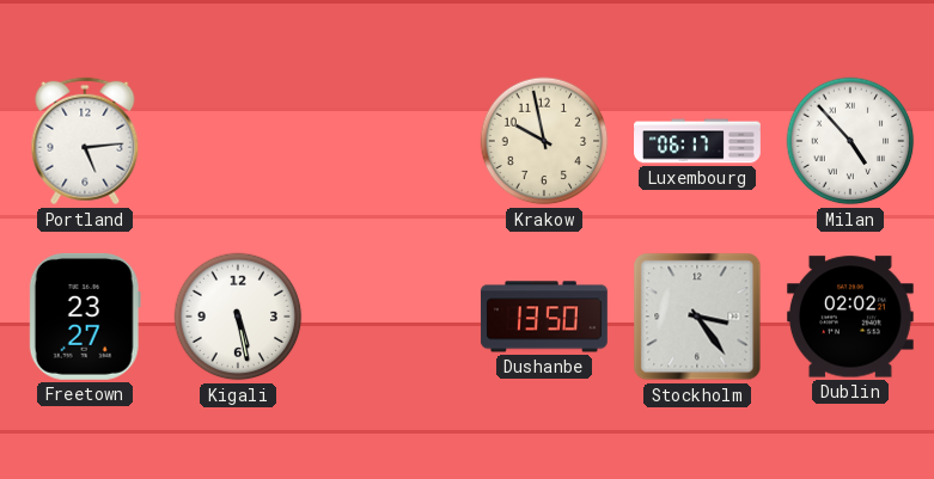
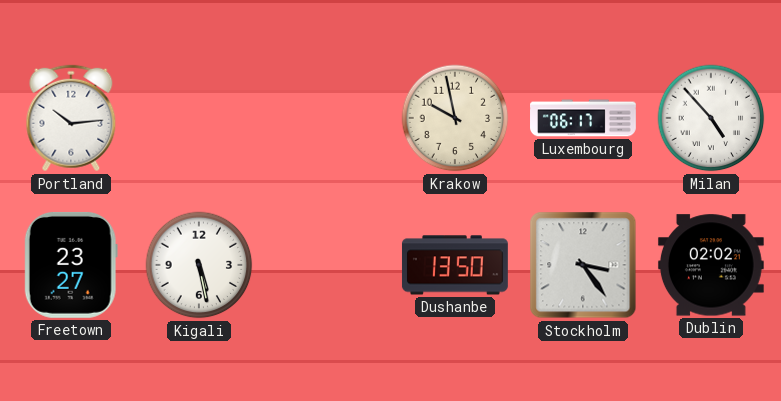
Portland: 5:14 -> 10:14
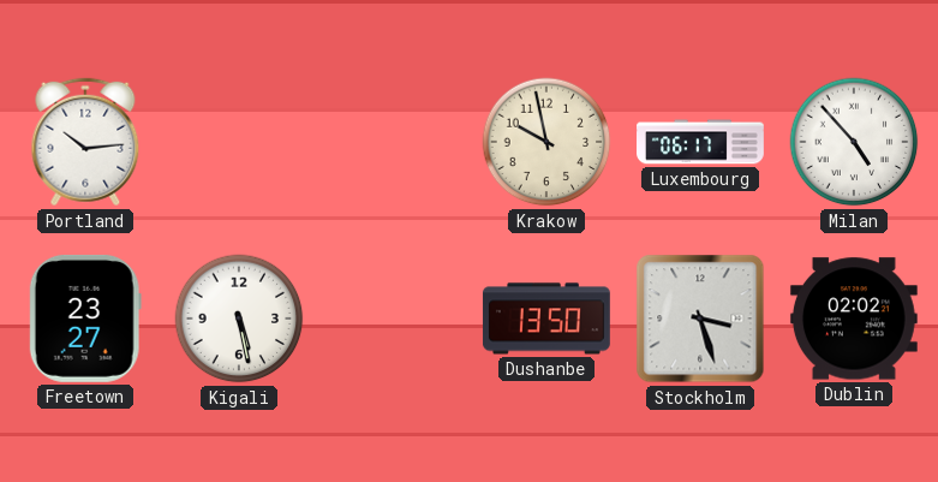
Stockholm: 3:24 -> 3:27
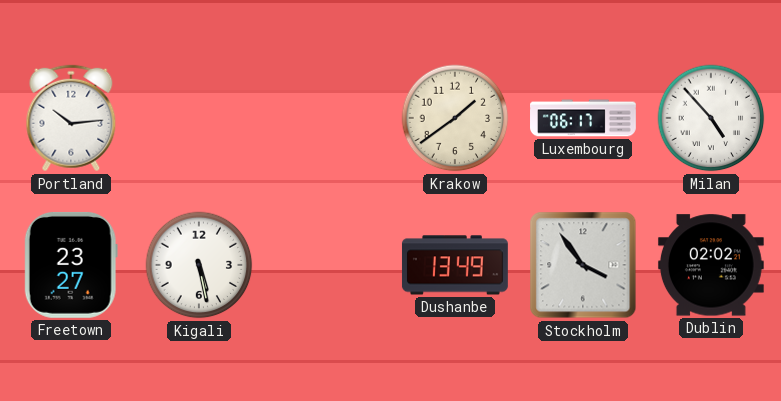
Krakow: 9:58 -> 1:39
Dushanbe: 13:50 -> 13:49
Stockholm: 3:27 -> 3:54
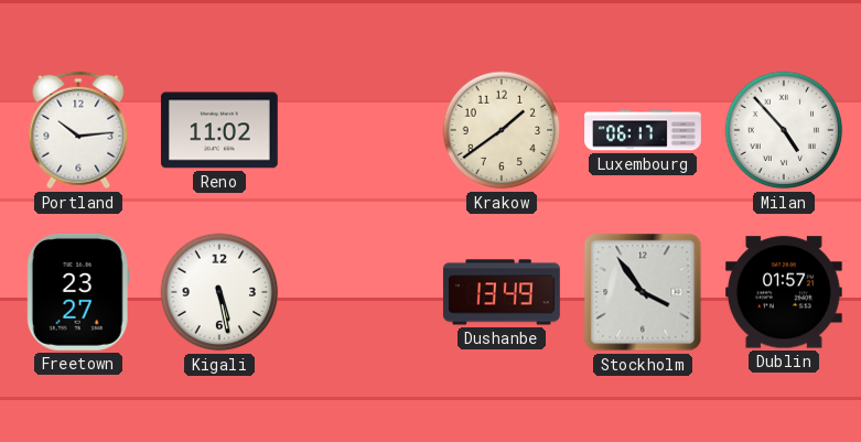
Reno: none -> 11:02
Dublin: 02:02 -> 01:57
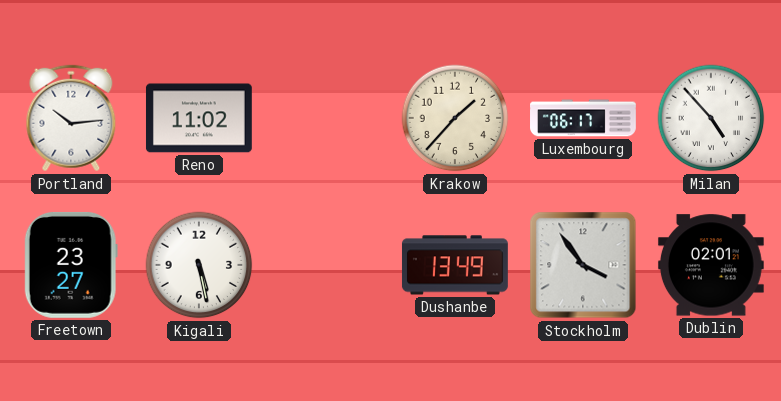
Krakow: 1:39 -> 1:37
Dublin: 01:57 -> 02:01
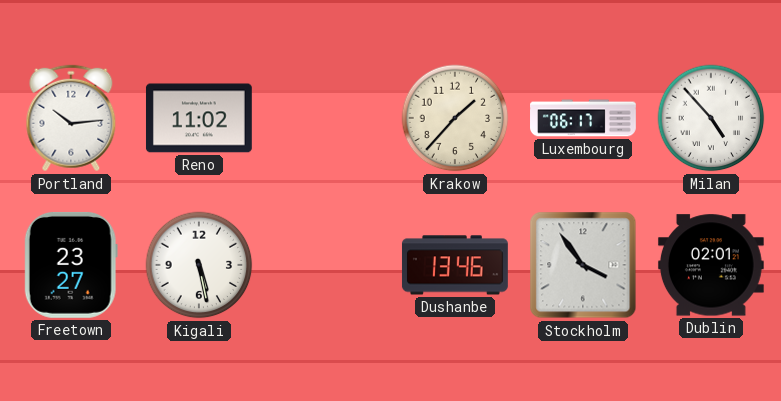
Dushanbe: 13:49 -> 13:46
